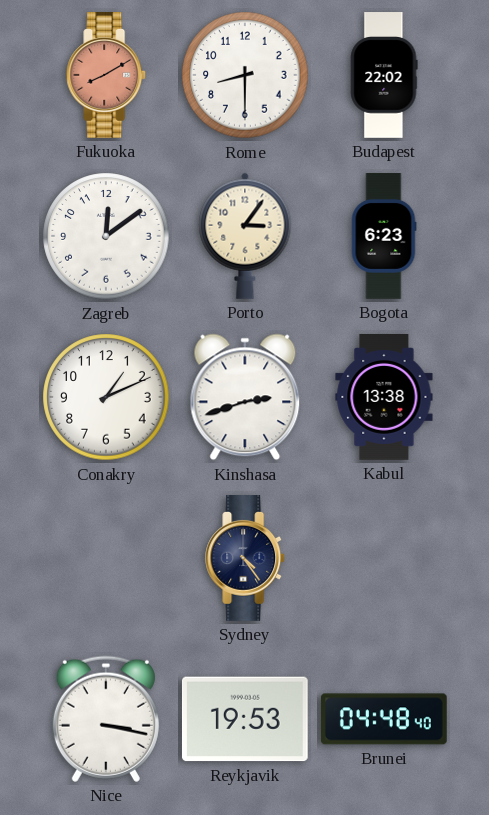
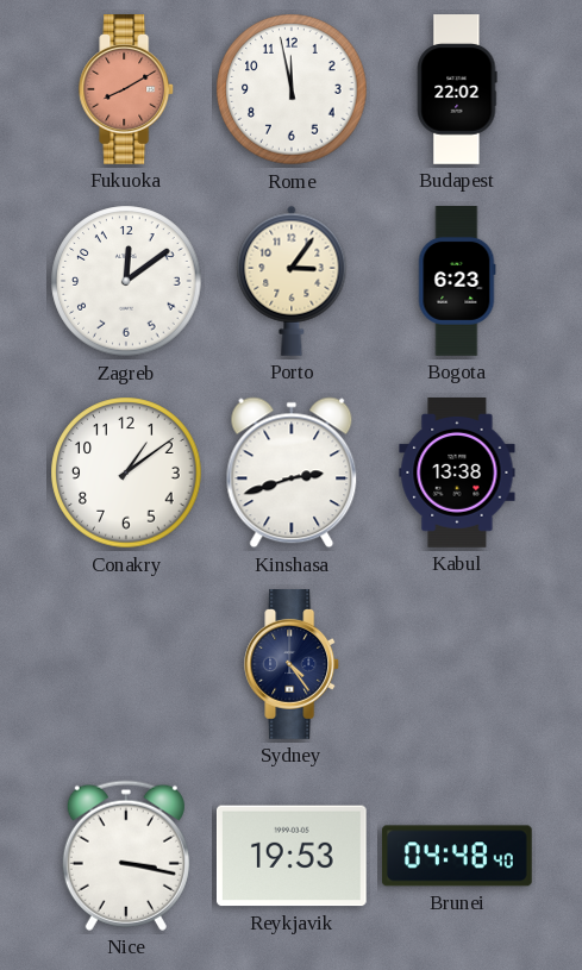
Rome: 8:30 -> 11:58
Conakry: 1:11 -> 1:09
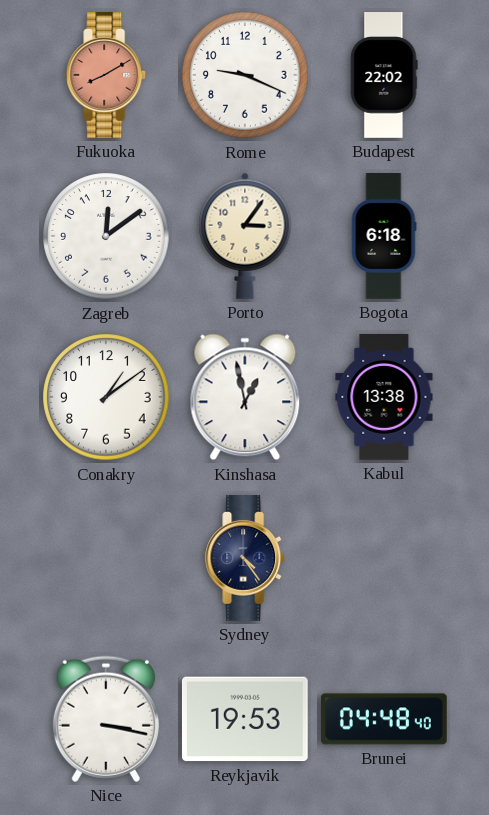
Rome: 11:58 -> 9:19
Bogota: 6:23 -> 6:18
Kinshasa: 2:42 -> 12:58
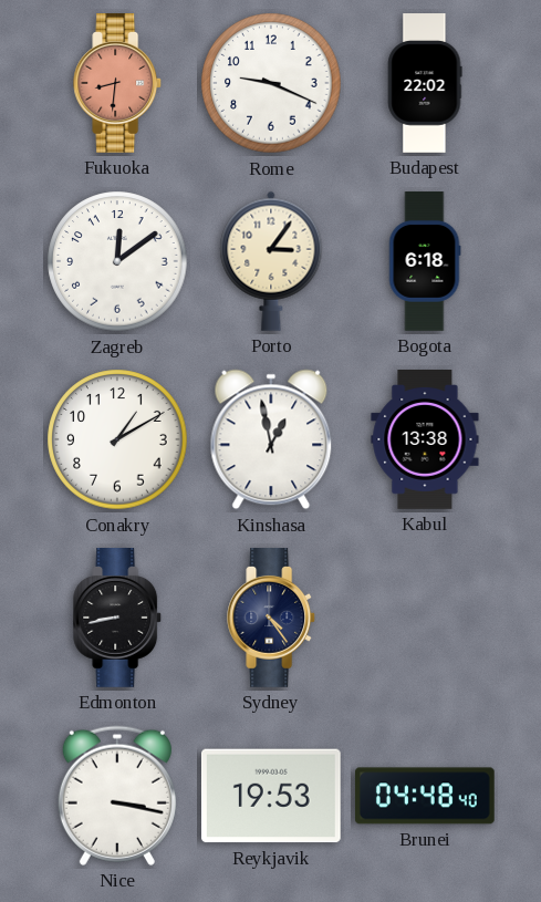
Fukuoka: 8:10 -> 8:31
Conakry: 1:09 -> 1:10
Edmonton: none -> 8:43
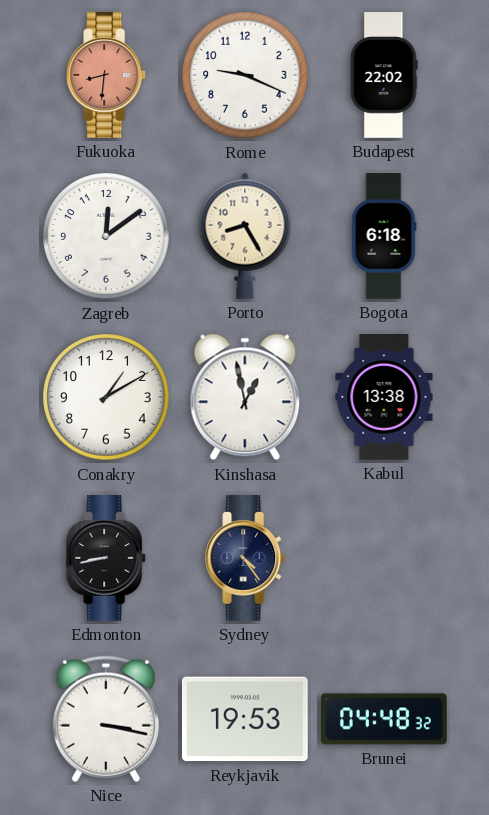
Porto: 3:06 -> 8:25
Brunei: 04:48:40 -> 04:48:32
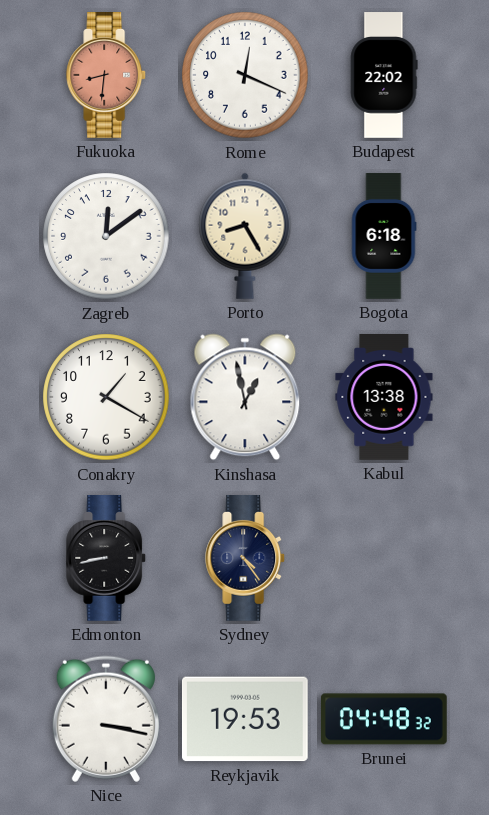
Rome: 9:19 -> 12:19
Conakry: 1:10 -> 1:20
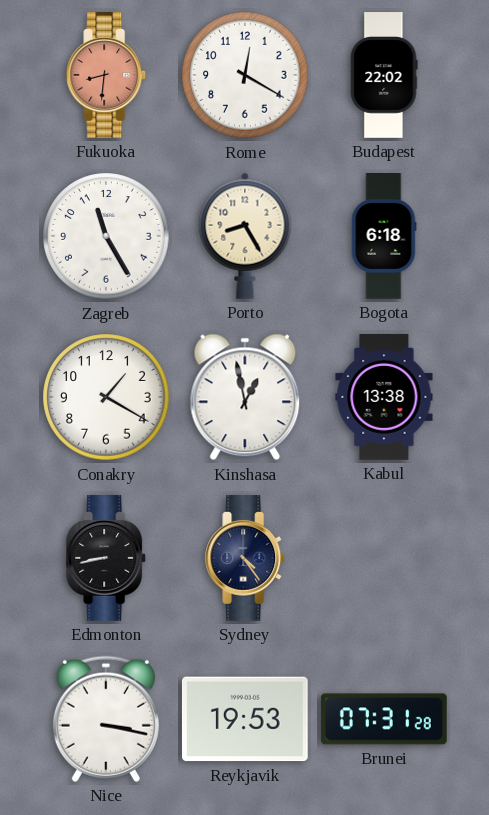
Rome: 12:19 -> 12:20
Zagreb: 12:09 -> 11:25
Brunei: 04:48 -> 07:31
